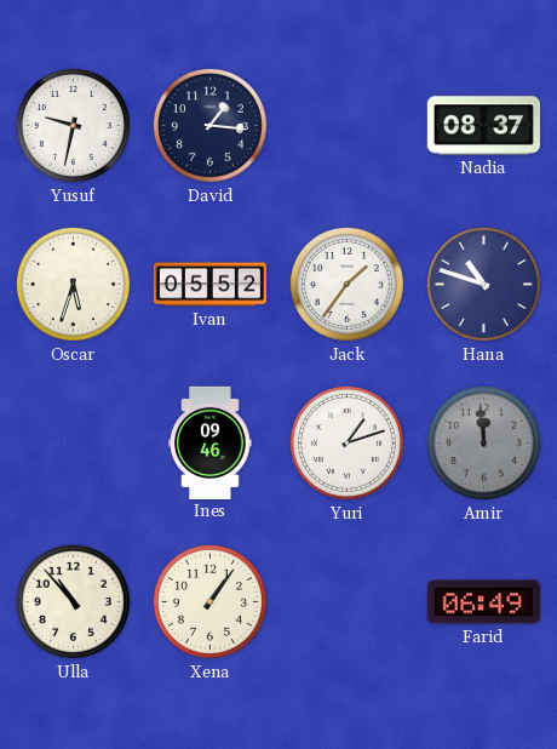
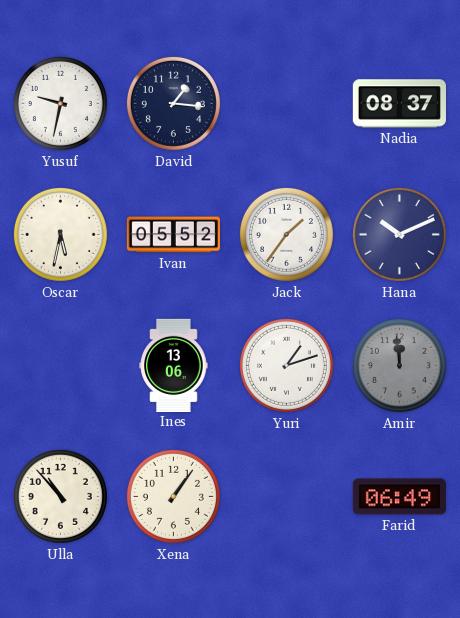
Oscar: 5:33 -> 5:32
Hana: 10:48 -> 10:11
Ines: 09:46 -> 13:06
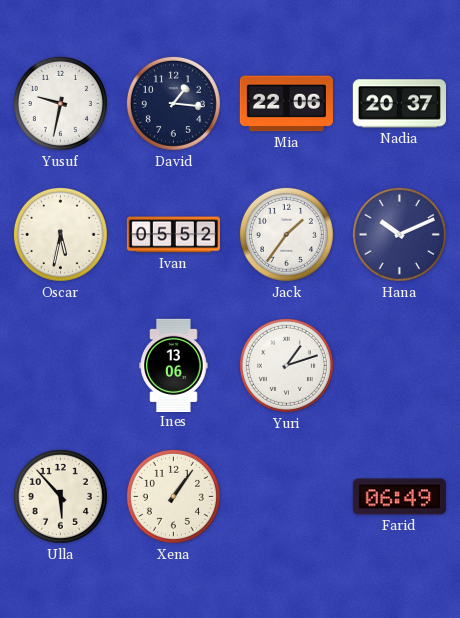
Mia: none -> 22:06
Nadia: 08:37 -> 20:37
Amir: 11:59 -> none
Ulla: 10:53 -> 5:53
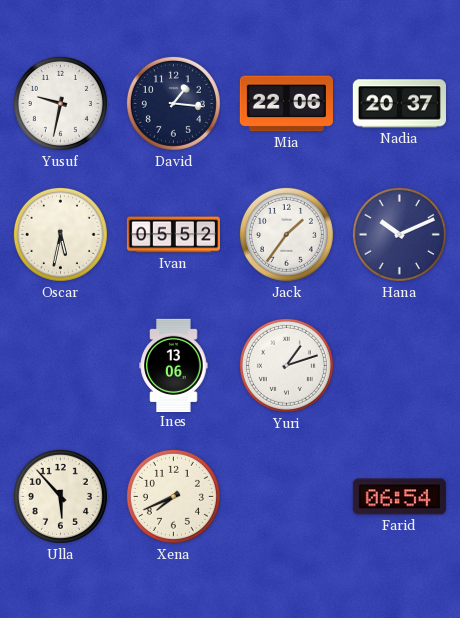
Xena: 1:06 -> 7:41
Farid: 06:49 -> 06:54
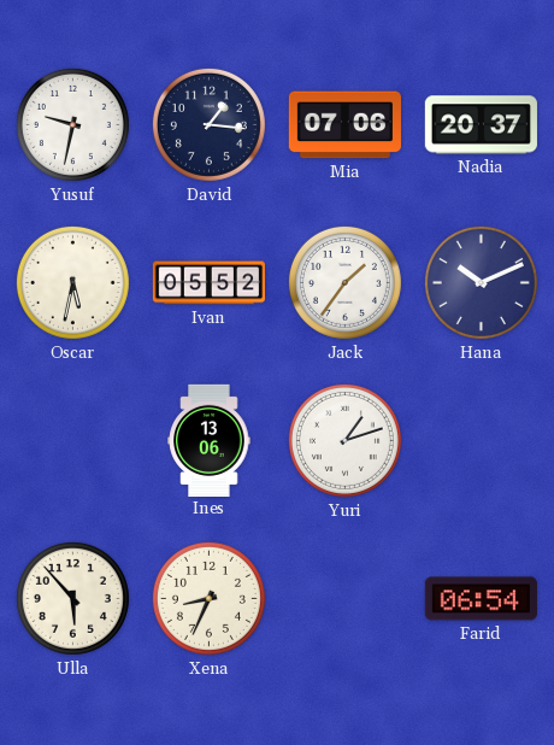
Mia: 22:06 -> 07:06
Xena: 7:41 -> 8:34
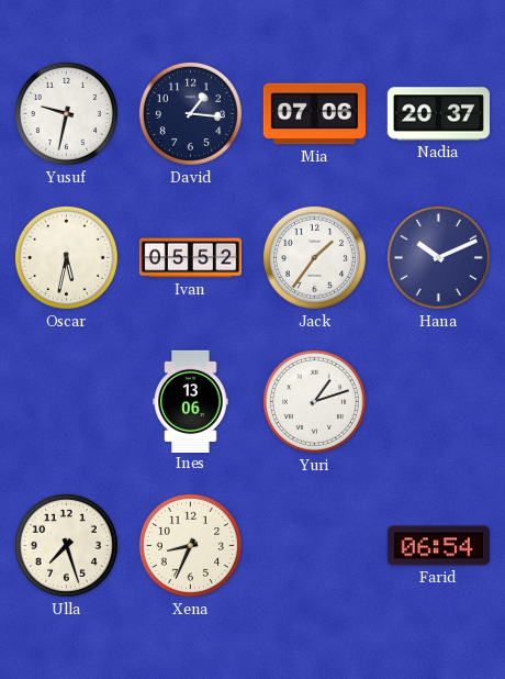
Ulla: 5:53 -> 7:27
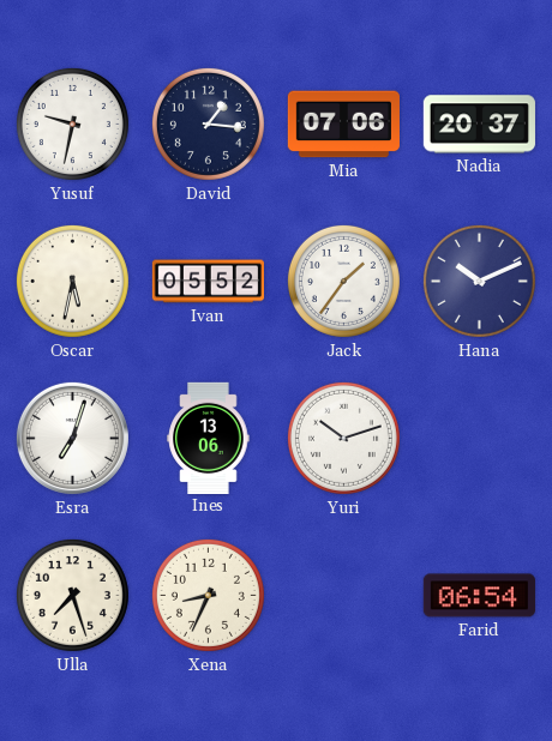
Esra: none -> 7:03
Yuri: 1:12 -> 10:12
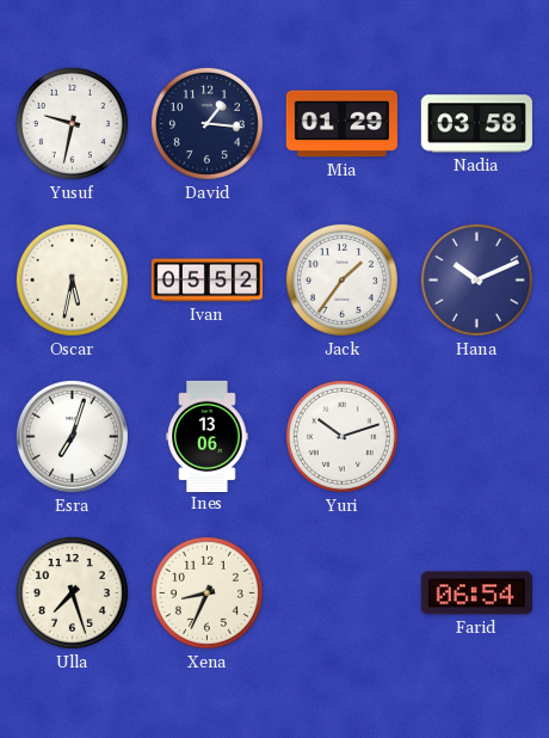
Mia: 07:06 -> 01:29
Nadia: 20:37 -> 03:58
